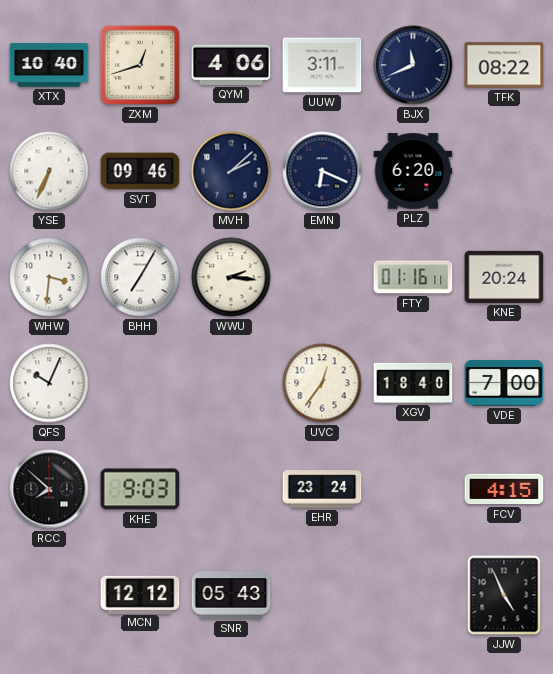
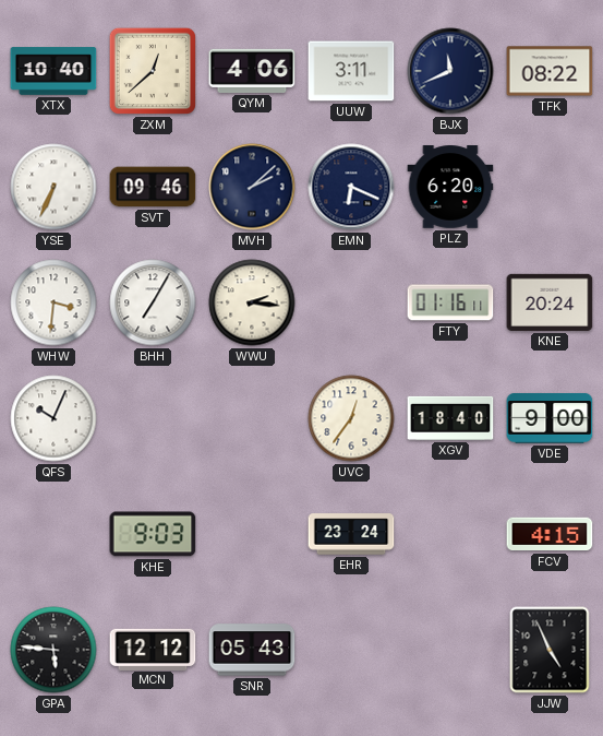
ZXM: 12:42 -> 12:38
VDE: 7:00 -> 9:00
RCC: 7:52 -> none
GPA: none -> 5:46
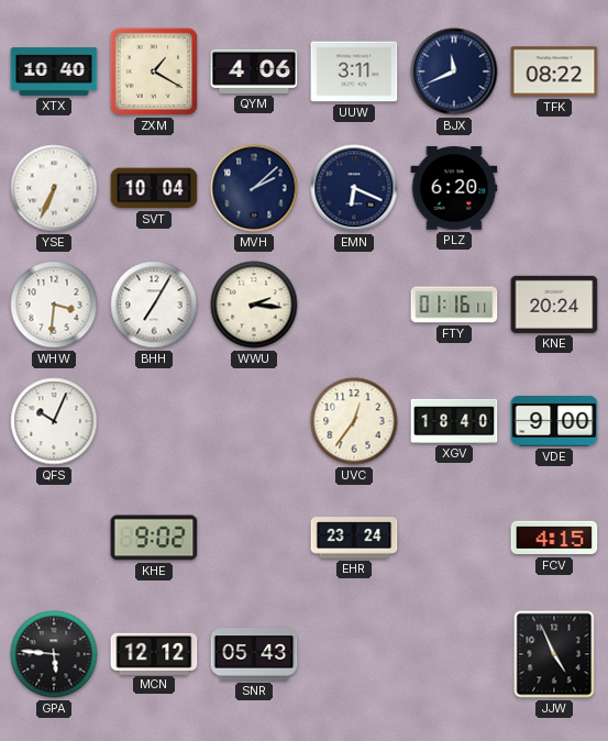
ZXM: 12:38 -> 1:20
SVT: 09:46 -> 10:04
KHE: 9:03 -> 9:02
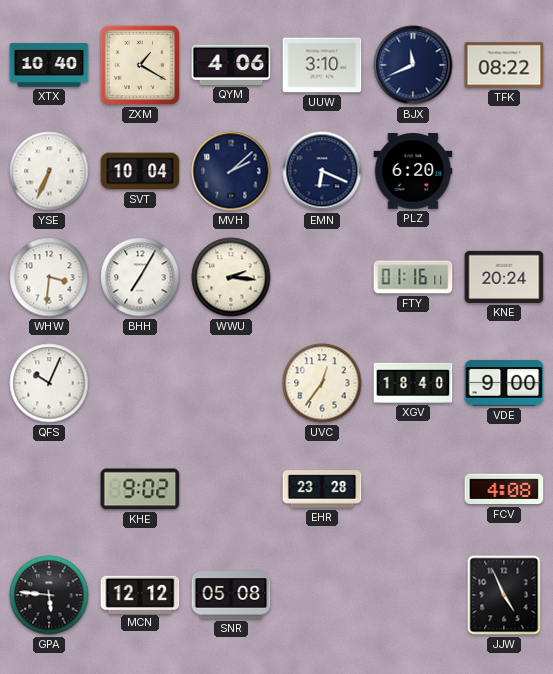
UUW: 3:11 -> 3:10
EHR: 23:24 -> 23:28
FCV: 4:15 -> 4:08
SNR: 05:43 -> 05:08
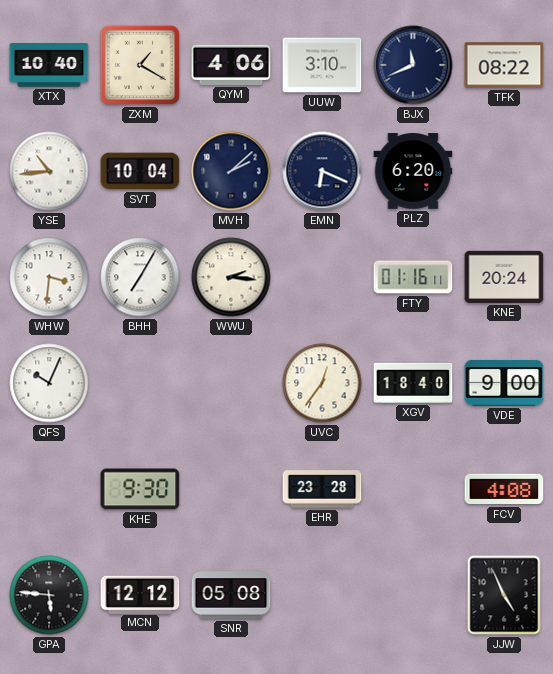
YSE: 6:34 -> 10:44
KHE: 9:02 -> 9:30
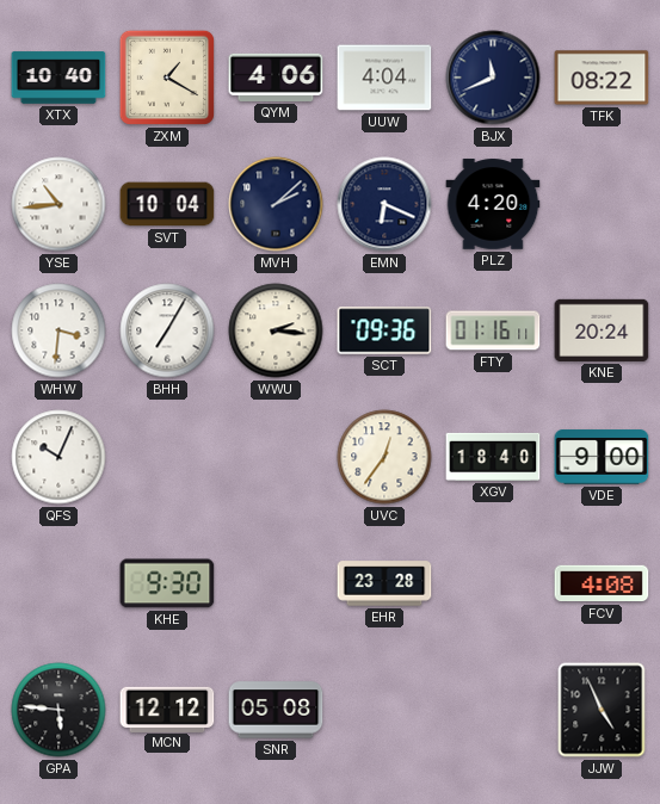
UUW: 3:10 -> 4:04
PLZ: 6:20 -> 4:20
SCT: none -> 09:36
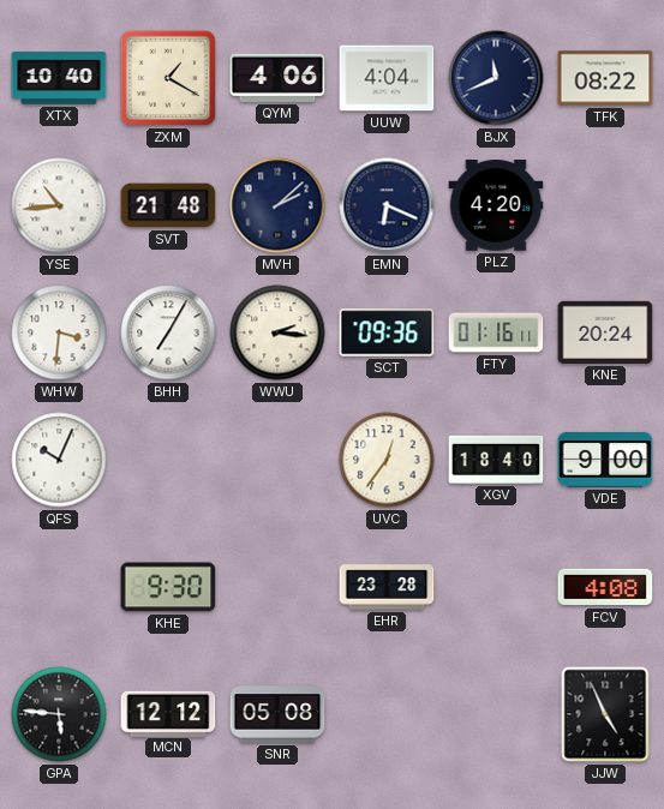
SVT: 10:04 -> 21:48
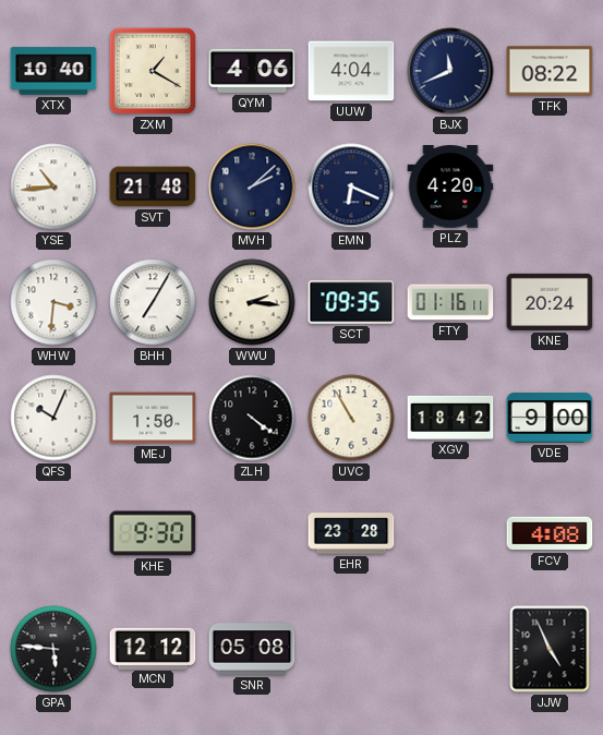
SCT: 09:36 -> 09:35
MEJ: none -> 1:50
ZLH: none -> 4:21
UVC: 12:36 -> 10:55
XGV: 18:40 -> 18:42
